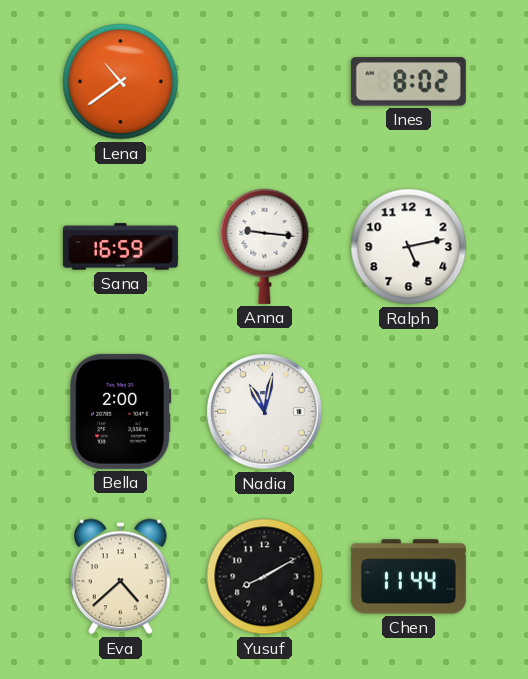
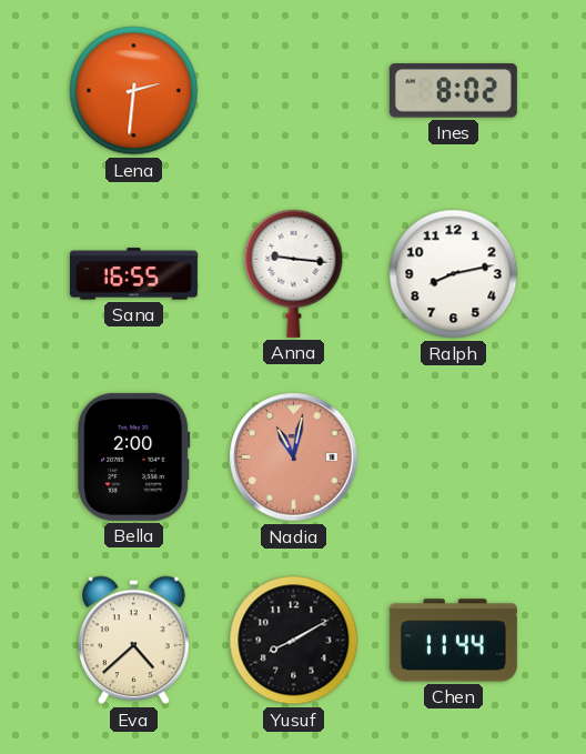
Lena: 10:39 -> 2:31
Sana: 16:59 -> 16:55
Ralph: 5:13 -> 8:13
Nadia dial: white -> salmon
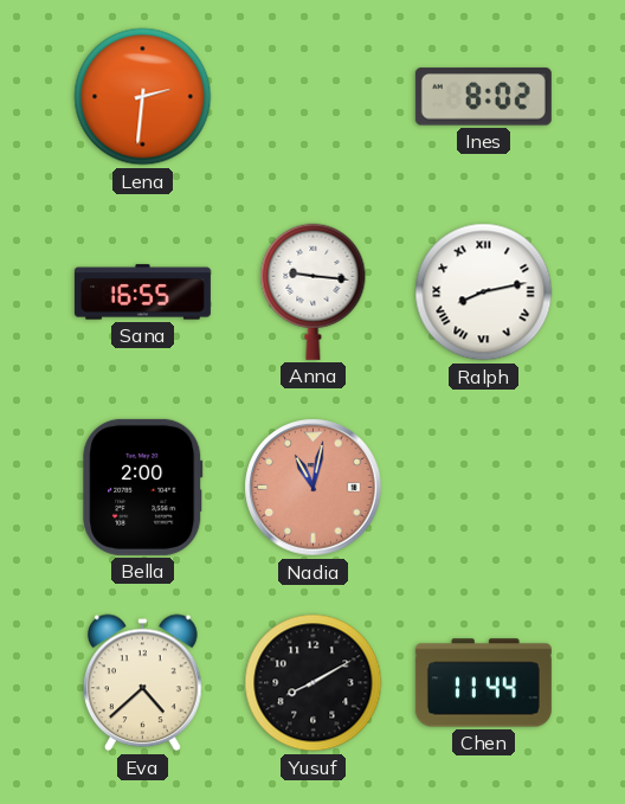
Ralph numerals: Arabic -> Roman
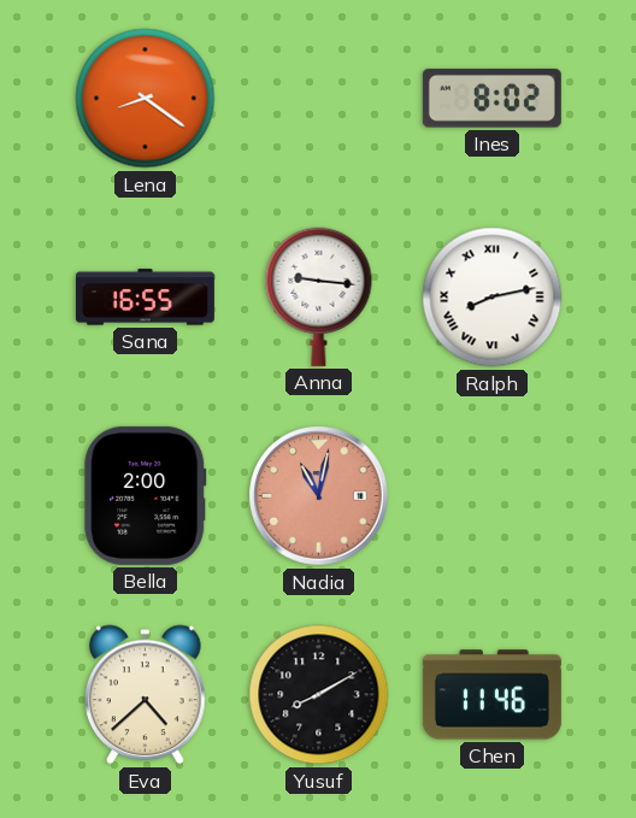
Lena: 2:31 -> 8:21
Chen: 11:44 -> 11:46
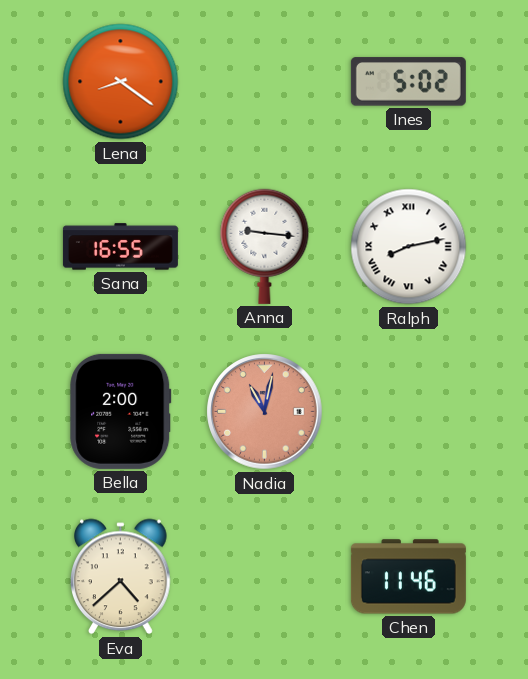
Ines: 8:02 -> 5:02
Yusuf: 8:10 -> none
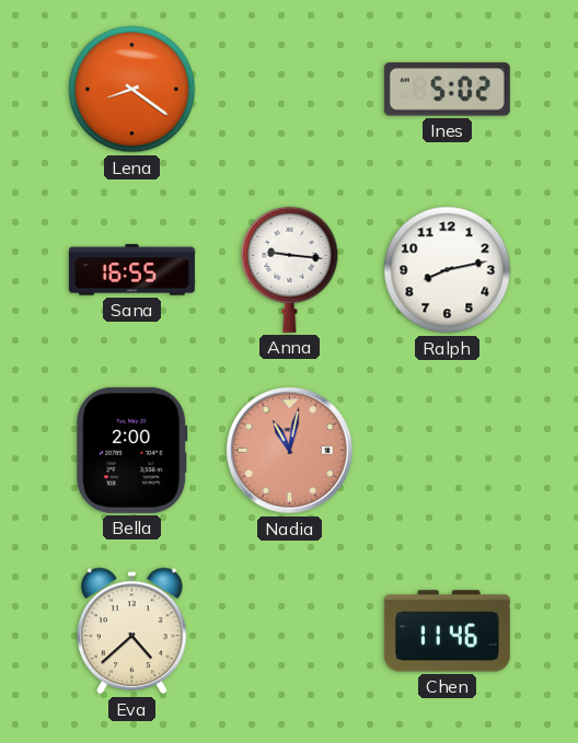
Ralph numerals: Roman -> Arabic
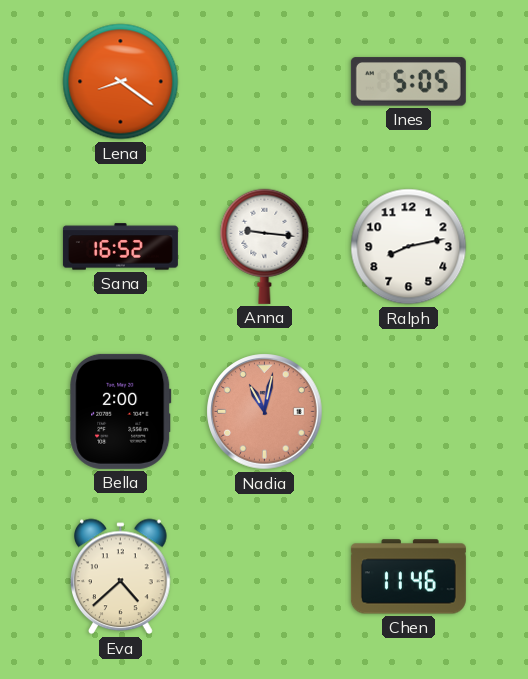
Ines: 5:02 -> 5:05
Sana: 16:55 -> 16:52
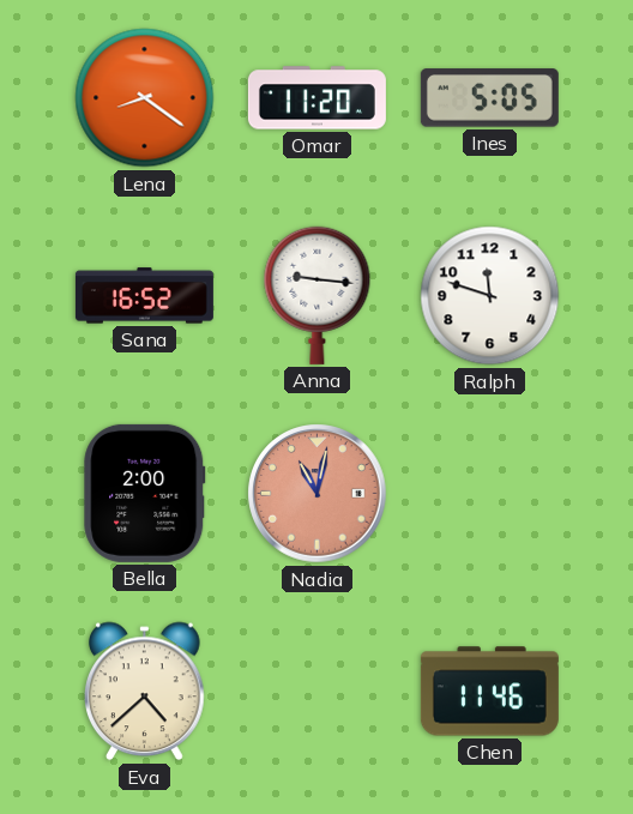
Omar: none -> 11:20
Ralph: 8:13 -> 11:48
